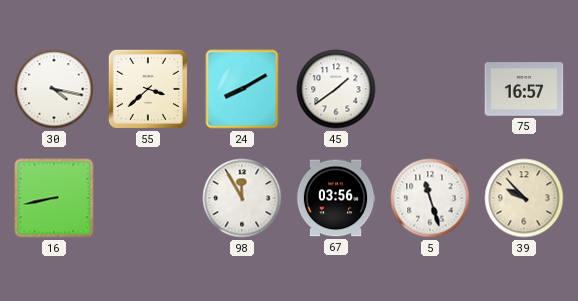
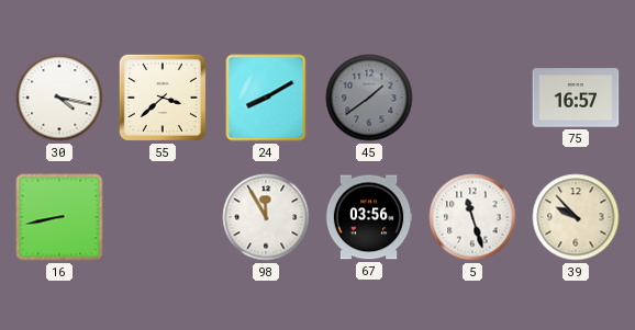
45 dial: white -> grey
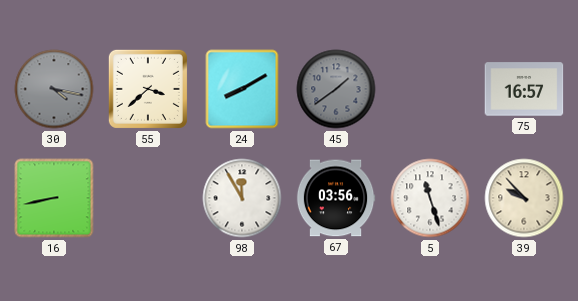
30 dial: white -> grey
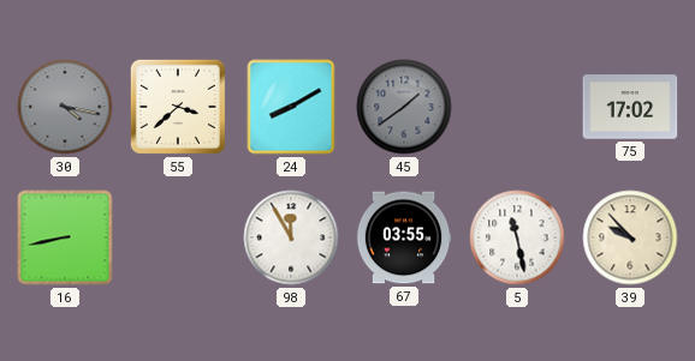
75: 16:57 -> 17:02
67: 03:56 -> 03:55
5: 11:27 -> 11:28
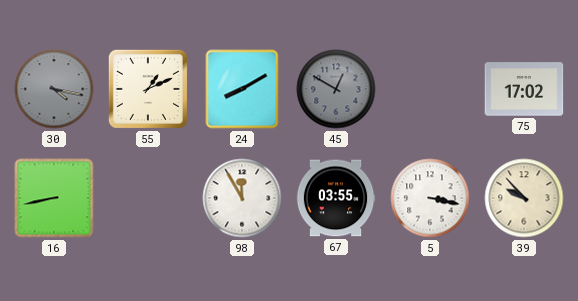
55: 3:38 -> 1:11
45: 1:39 -> 12:50
5: 11:28 -> 3:17
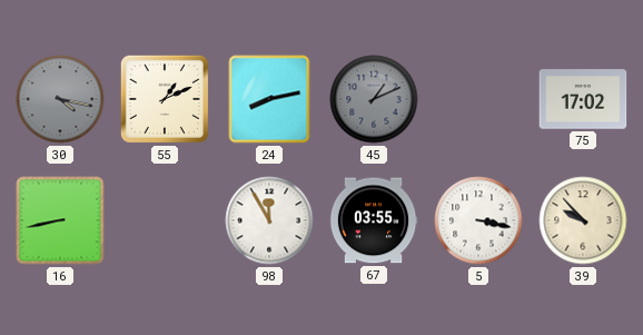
24: 8:10 -> 8:13
45: 12:50 -> 1:11
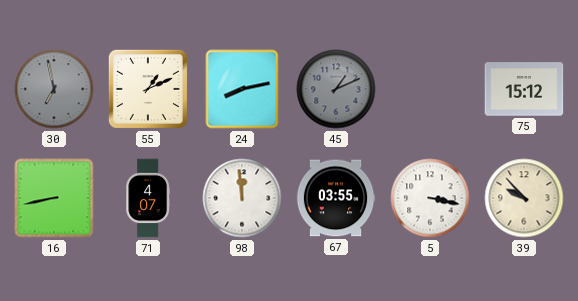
30: 4:17 -> 6:58
75: 17:02 -> 15:12
71: none -> 4:07
98: 11:55 -> 11:59
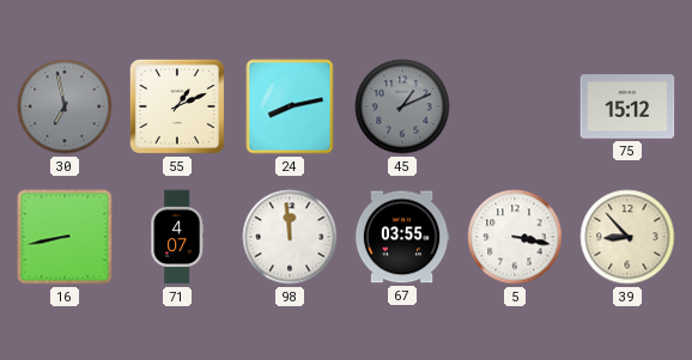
39: 9:53 -> 8:53
